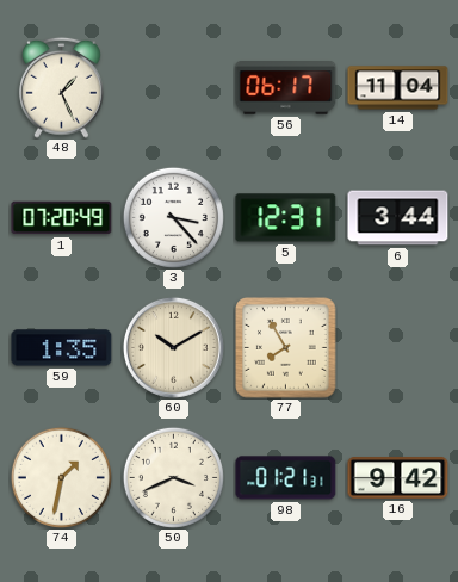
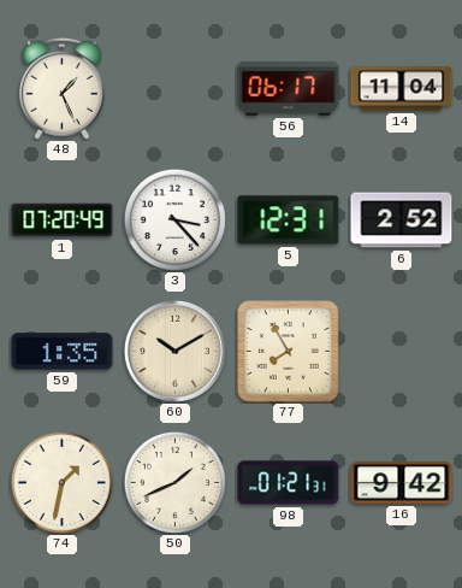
6: 3:44 -> 2:52
50: 3:41 -> 1:41
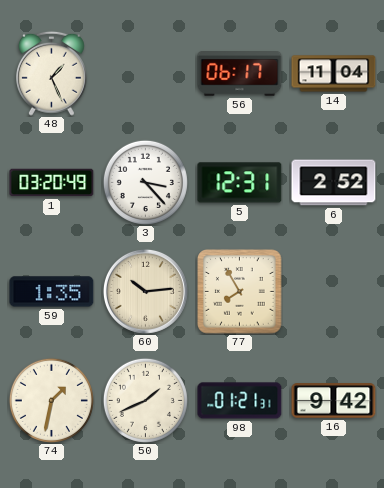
1: 07:20 -> 03:20
60: 10:10 -> 10:14
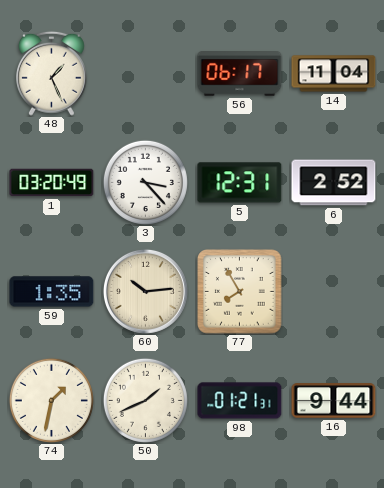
16: 9:42 -> 9:44
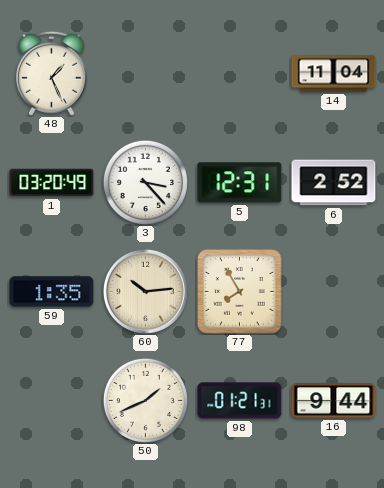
56: 06:17 -> none
74: 1:32 -> none
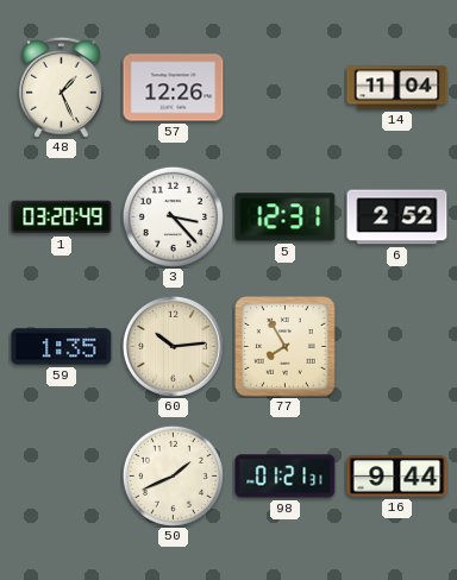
57: none -> 12:26
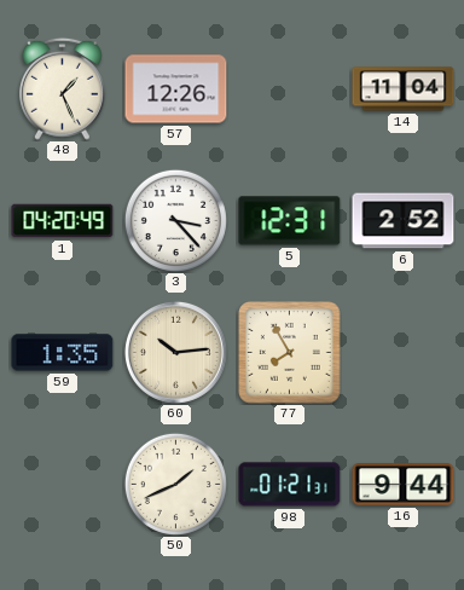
1: 03:20 -> 04:20
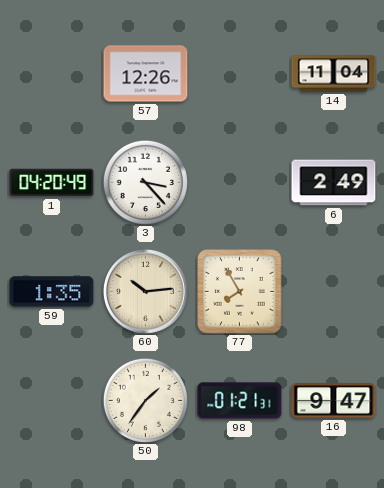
48: 1:26 -> none
5: 12:31 -> none
6: 2:52 -> 2:49
50: 1:41 -> 1:36
16: 9:44 -> 9:47
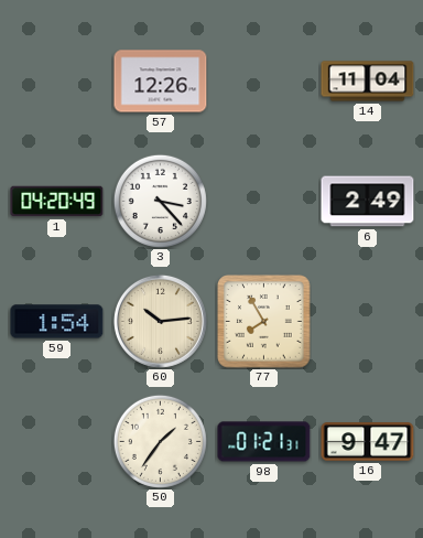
59: 1:35 -> 1:54
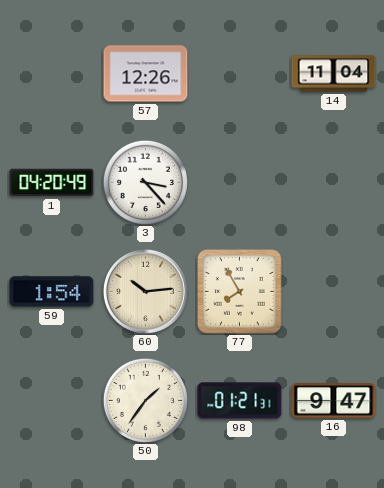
6: 2:49 -> none
